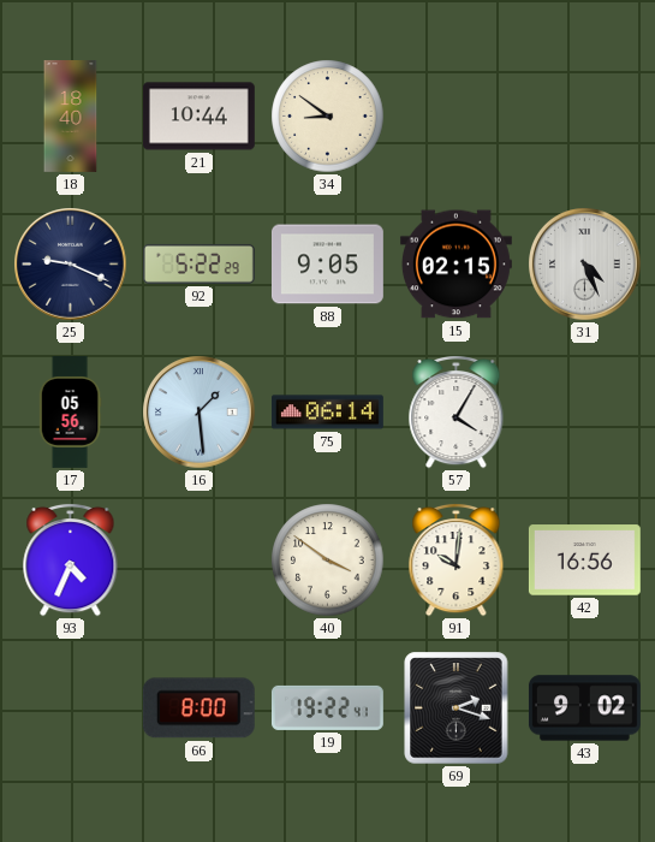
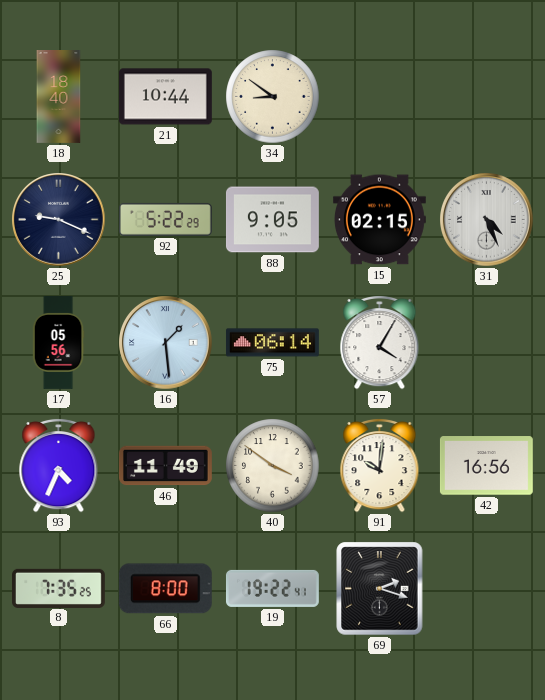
46: none -> 11:49
8: none -> 7:35
43: 9:02 -> none
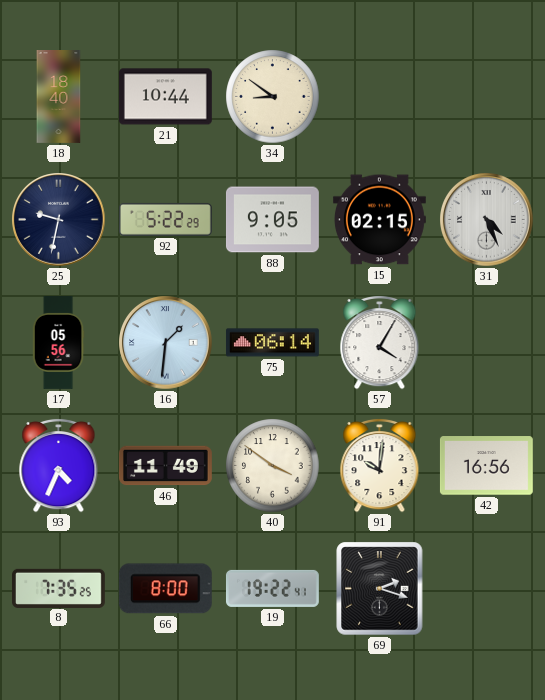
25: 9:19 -> 9:32
16: 1:29 -> 1:31
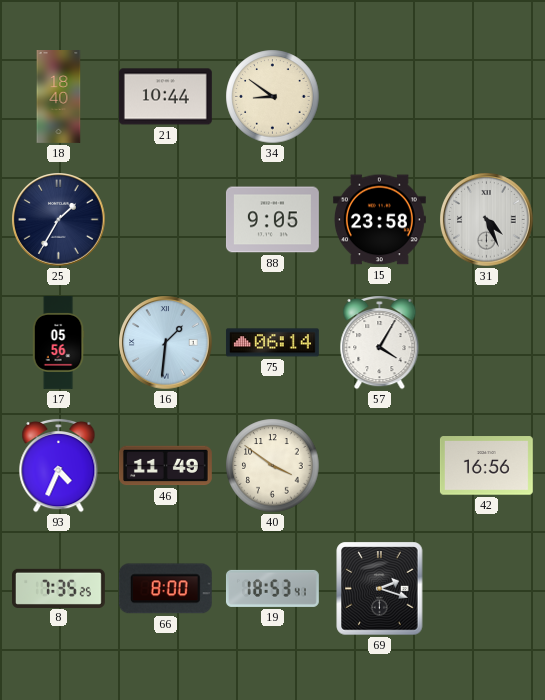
25: 9:32 -> 1:35
92: 5:22 -> none
15: 02:15 -> 23:58
91: 10:01 -> none
19: 19:22 -> 18:53
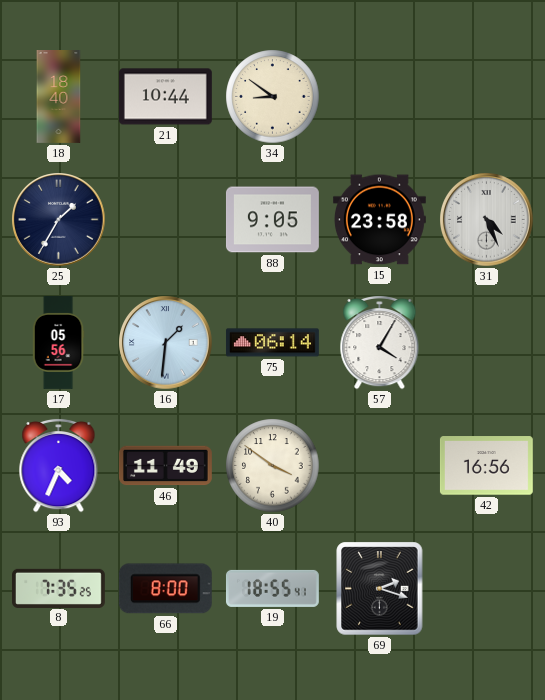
19: 18:53 -> 18:55
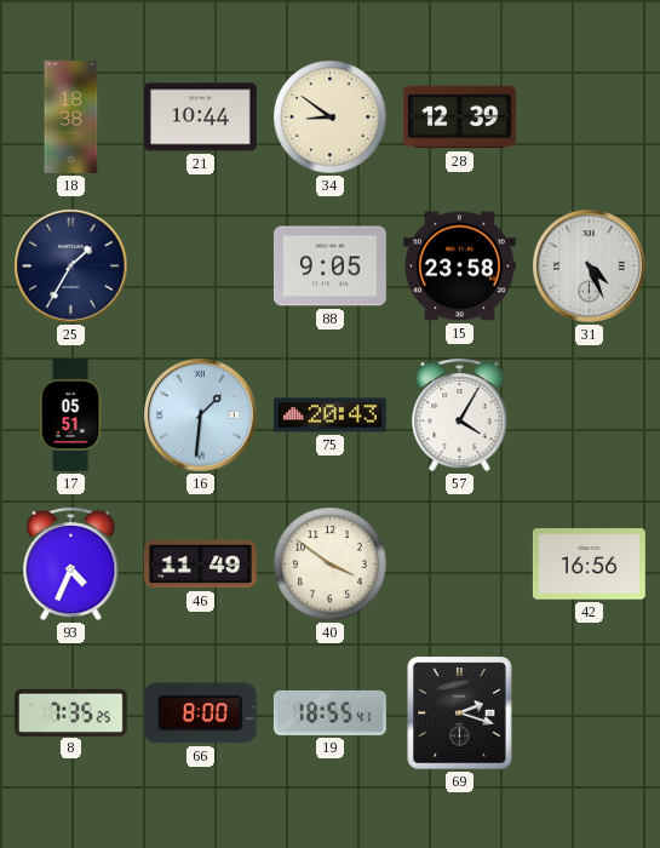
18: 18:40 -> 18:38
28: none -> 12:39
17: 05:56 -> 05:51
75: 06:14 -> 20:43
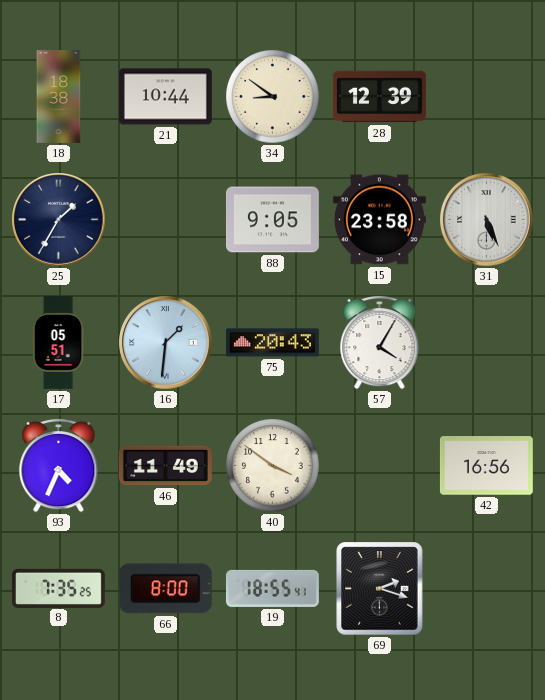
31: 4:26 -> 5:26
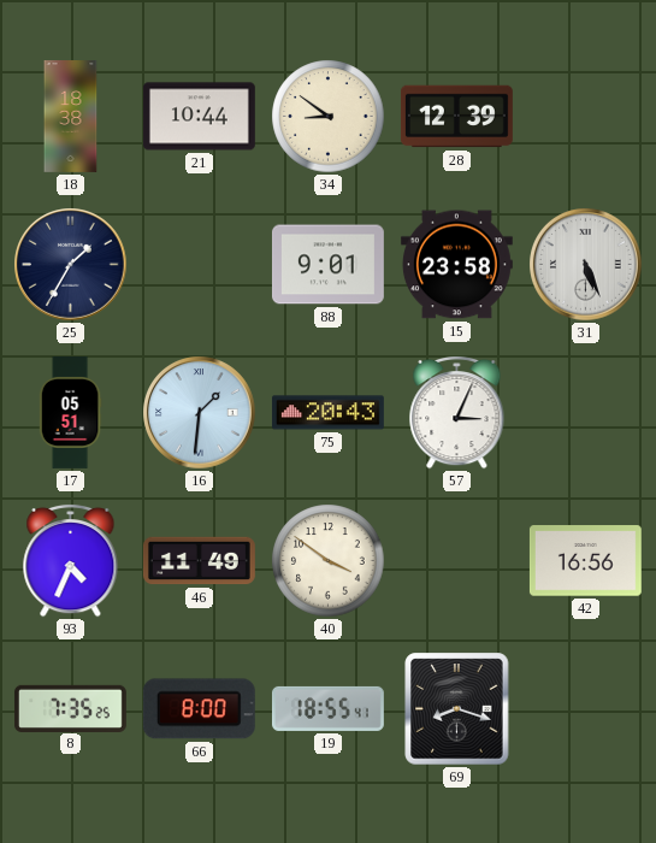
88: 9:05 -> 9:01
57: 4:05 -> 3:04
69: 2:18 -> 8:18
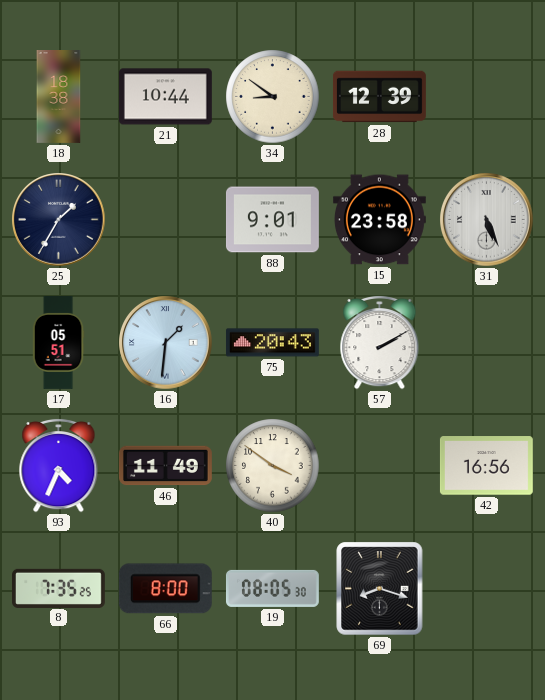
57: 3:04 -> 2:10
19: 18:55 -> 08:05
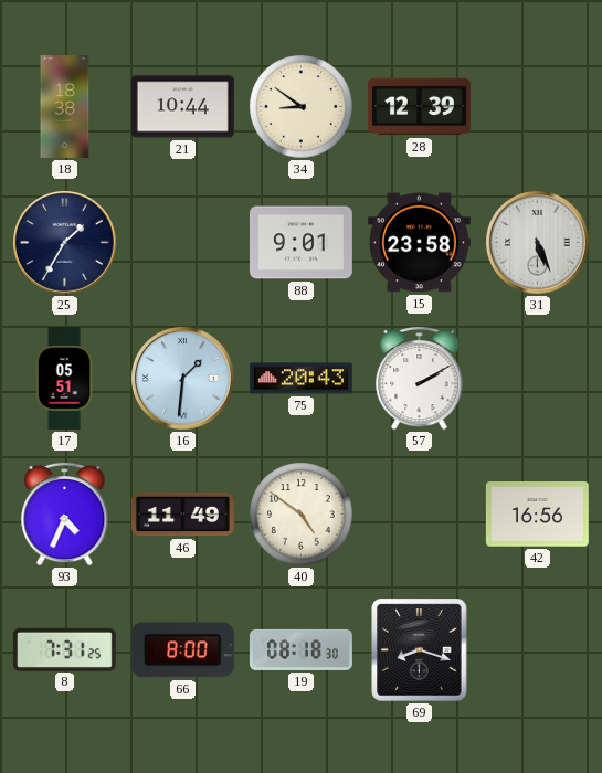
40: 3:51 -> 4:51
8: 7:35 -> 7:31
19: 08:05 -> 08:18
